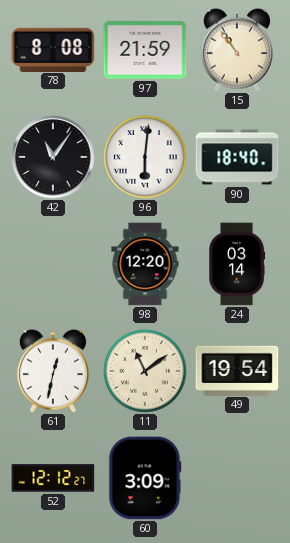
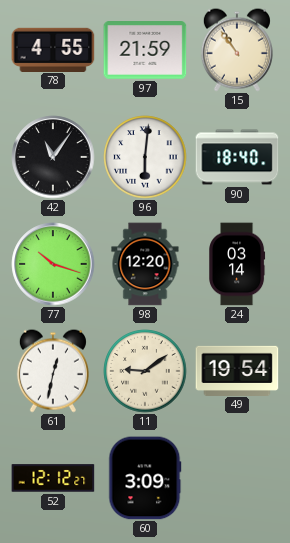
78: 8:08 -> 4:55
77: none -> 10:18
11: 11:09 -> 9:09
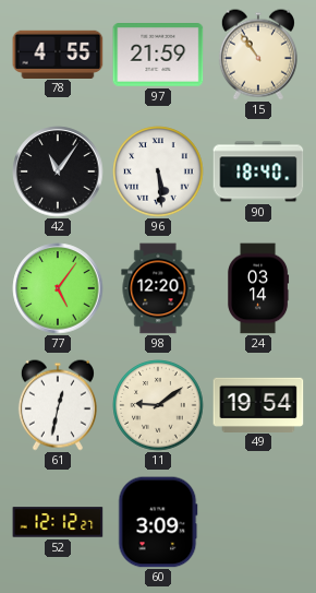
96: 6:01 -> 5:29
77: 10:18 -> 5:06
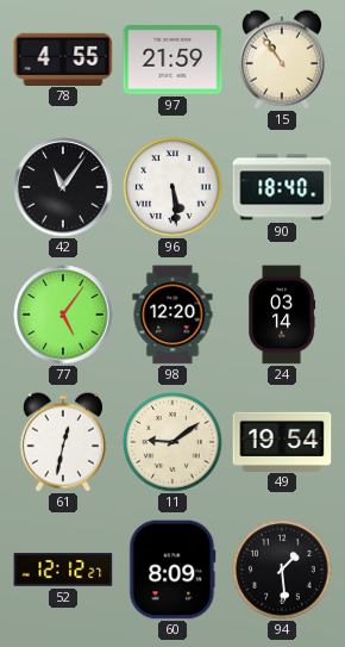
60: 3:09 -> 8:09
94: none -> 1:29
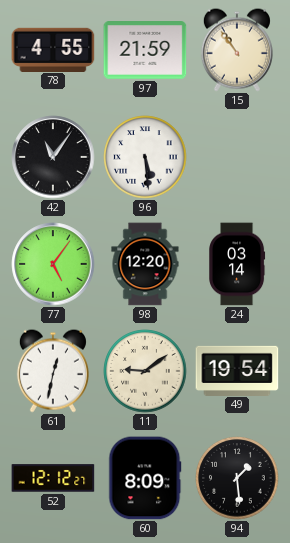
90: 18:40 -> none
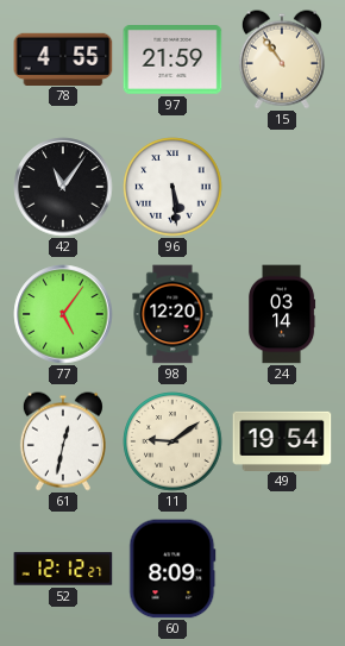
94: 1:29 -> none
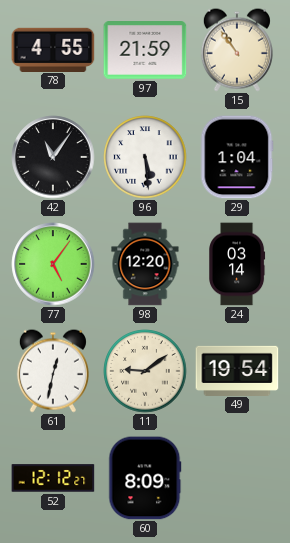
29: none -> 1:04
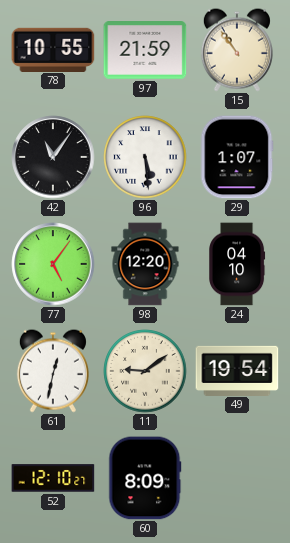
78: 4:55 -> 10:55
29: 1:04 -> 1:07
24: 03:14 -> 04:10
52: 12:12 -> 12:10
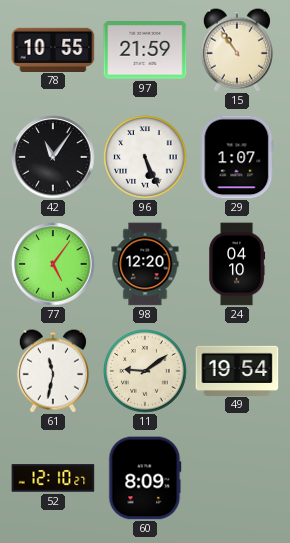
96: 5:29 -> 5:26
61: 12:32 -> 11:32
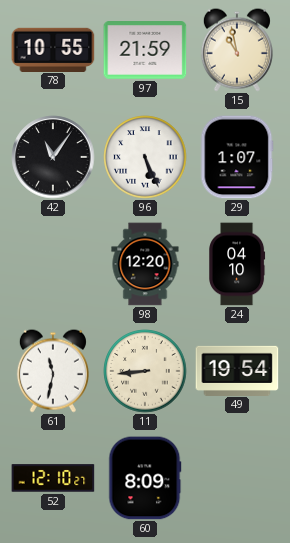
15: 10:54 -> 10:58
77: 5:06 -> none
11: 9:09 -> 8:44
